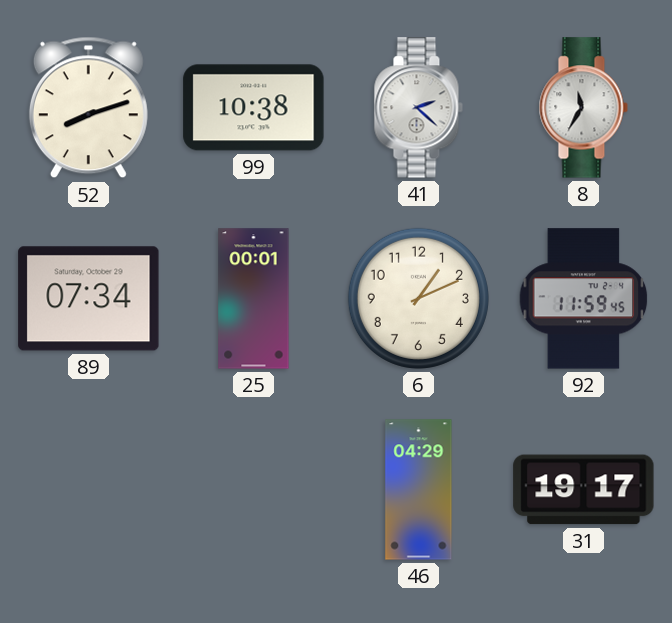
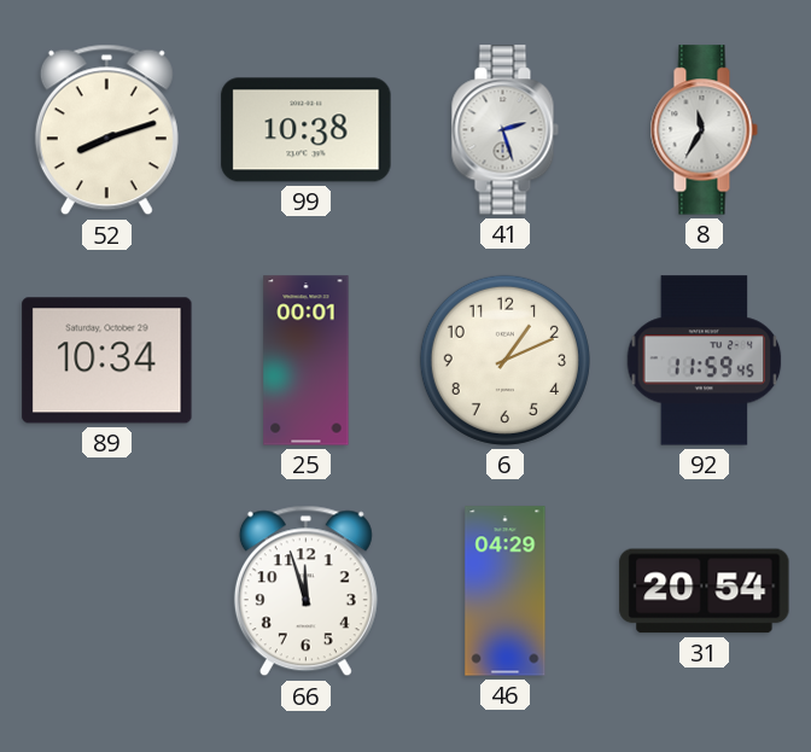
41: 2:22 -> 2:27
89: 07:34 -> 10:34
66: none -> 11:57
31: 19:17 -> 20:54
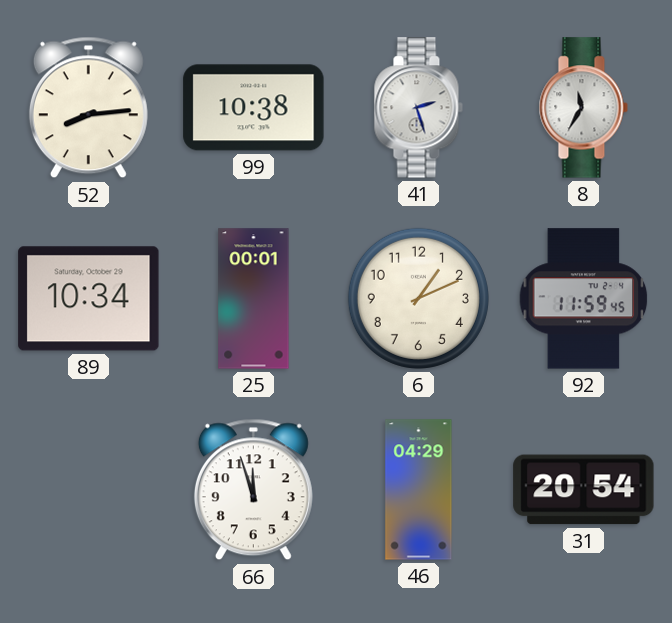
52: 8:12 -> 8:14
